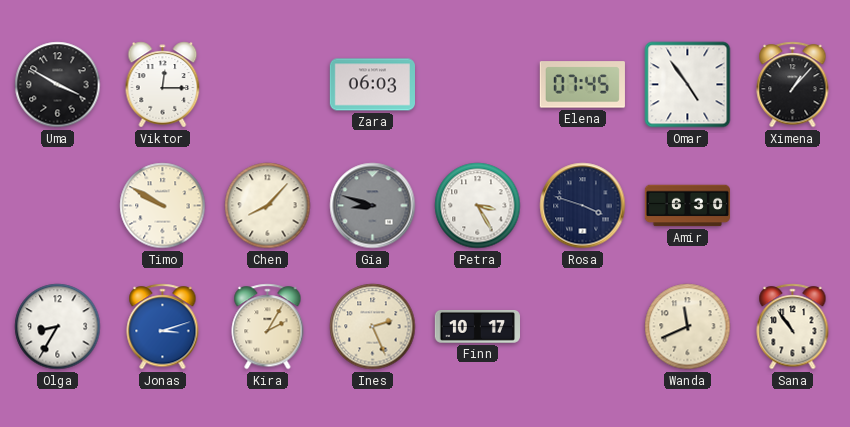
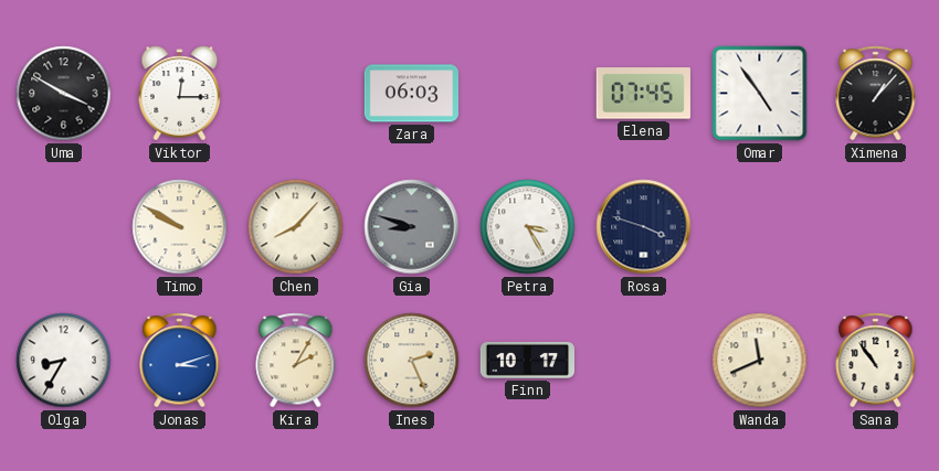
Amir: 6:30 -> none
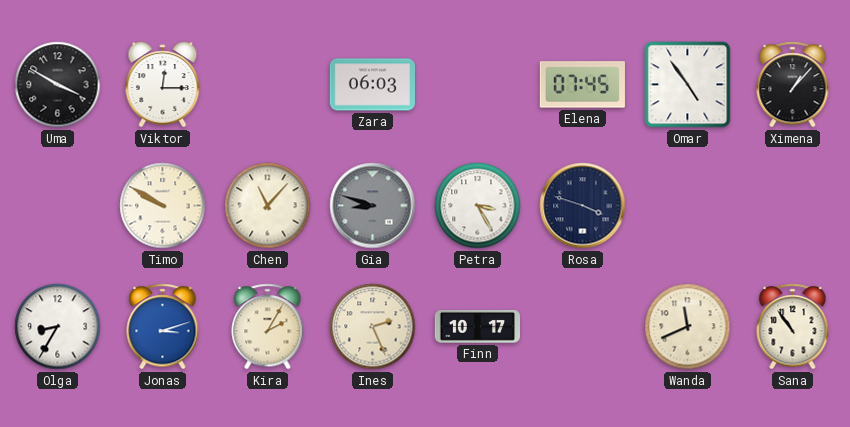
Chen: 8:07 -> 11:07
